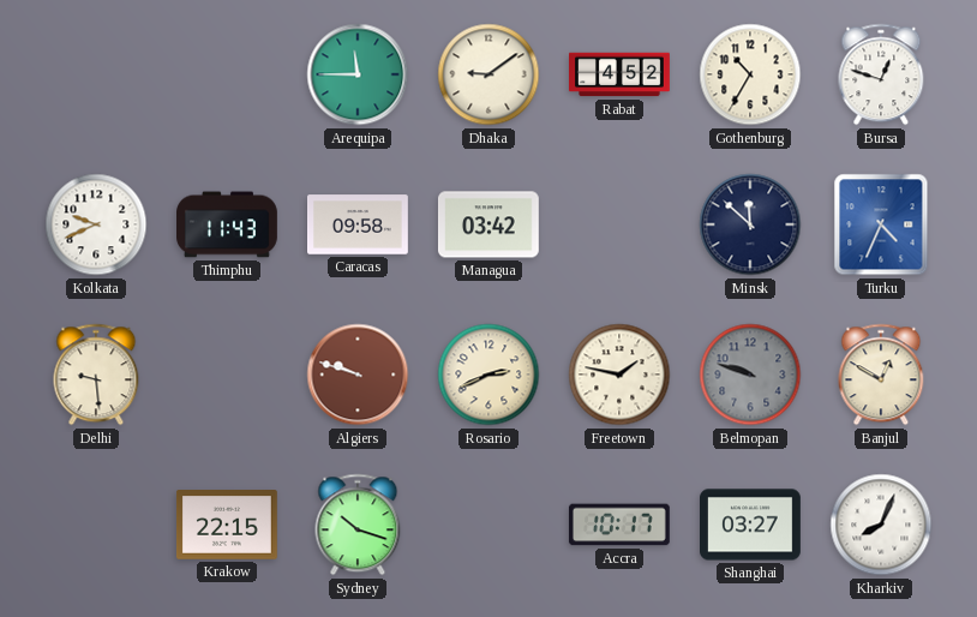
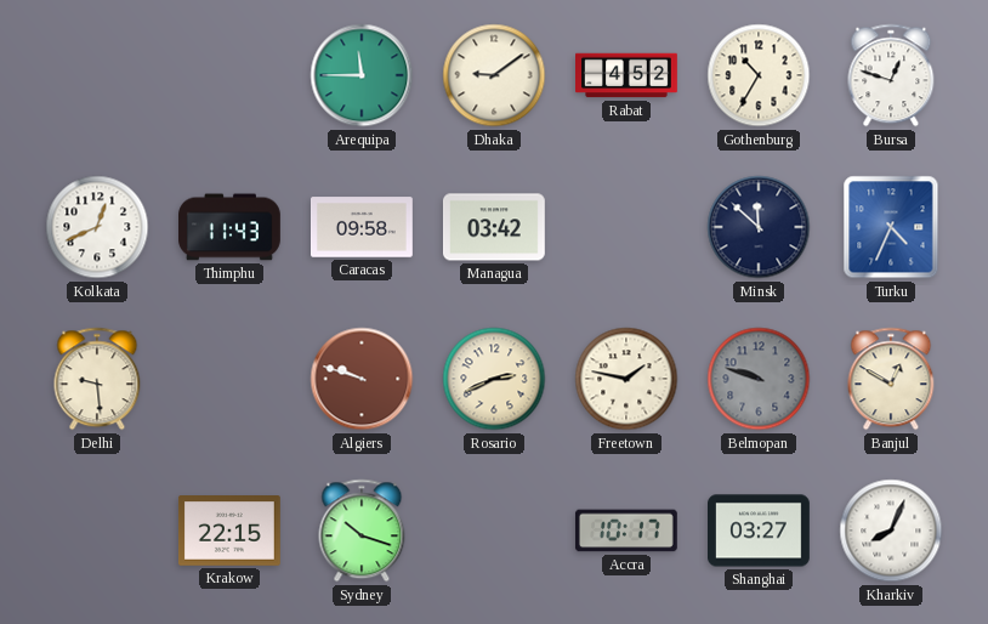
Kolkata: 9:41 -> 12:41
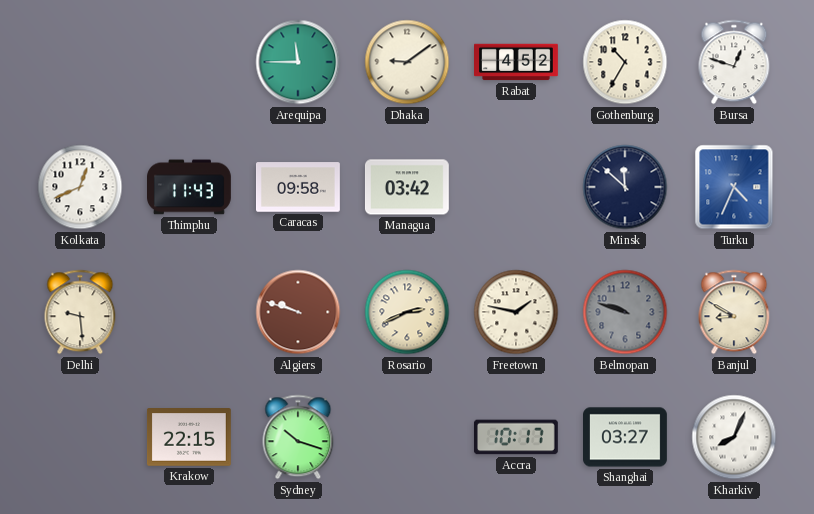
Banjul: 12:50 -> 8:50
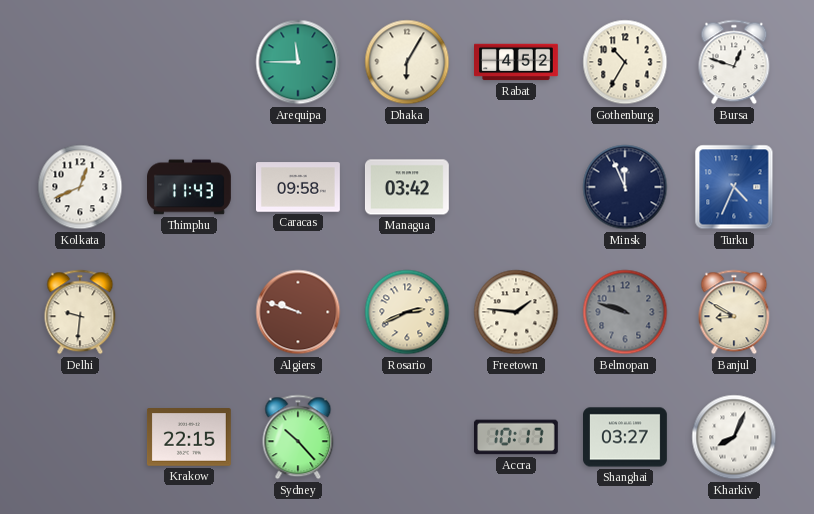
Dhaka: 9:09 -> 6:05
Minsk: 11:52 -> 11:56
Delhi: 9:29 -> 9:31
Freetown: 1:47 -> 1:46
Sydney: 10:18 -> 10:23
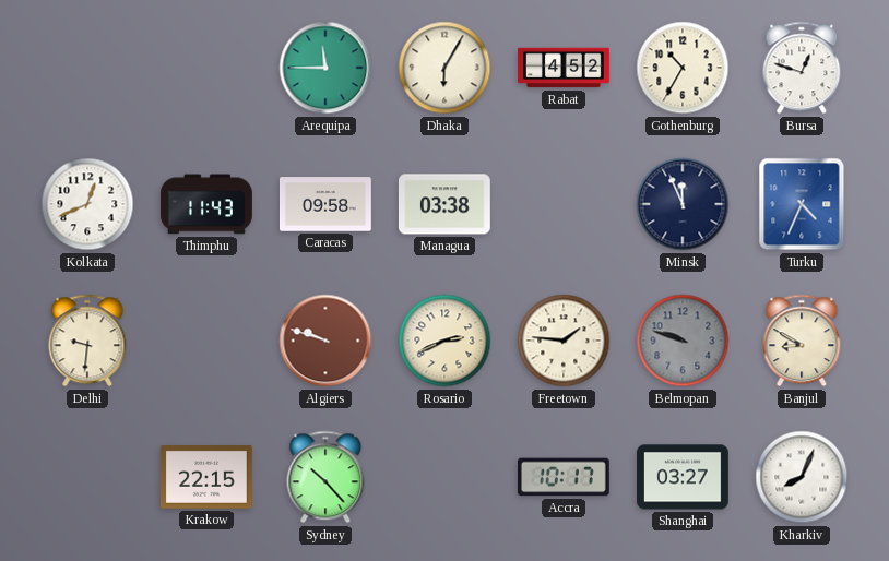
Managua: 03:42 -> 03:38
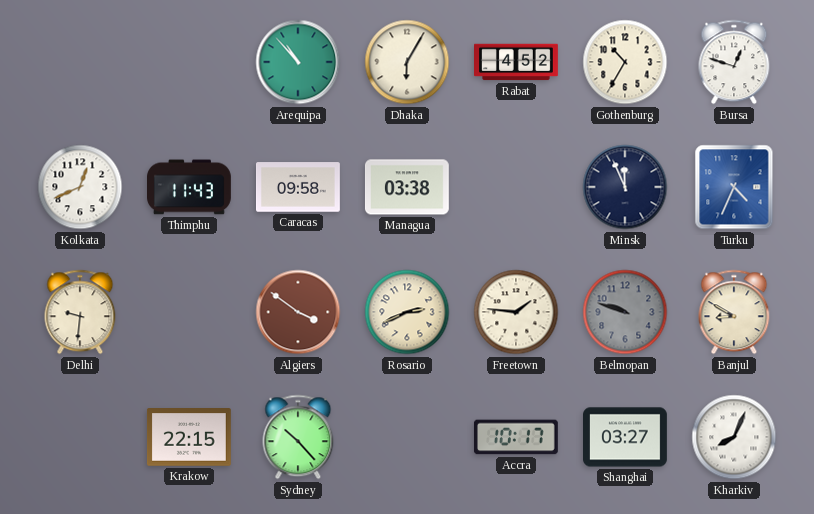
Arequipa: 11:45 -> 10:53
Algiers: 9:48 -> 3:51
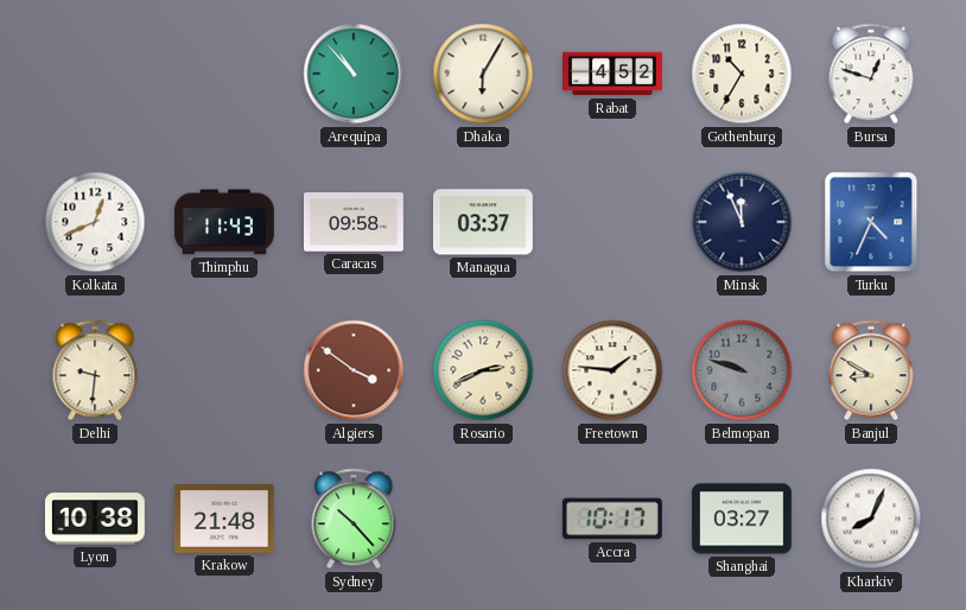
Managua: 03:38 -> 03:37
Lyon: none -> 10:38
Krakow: 22:15 -> 21:48
